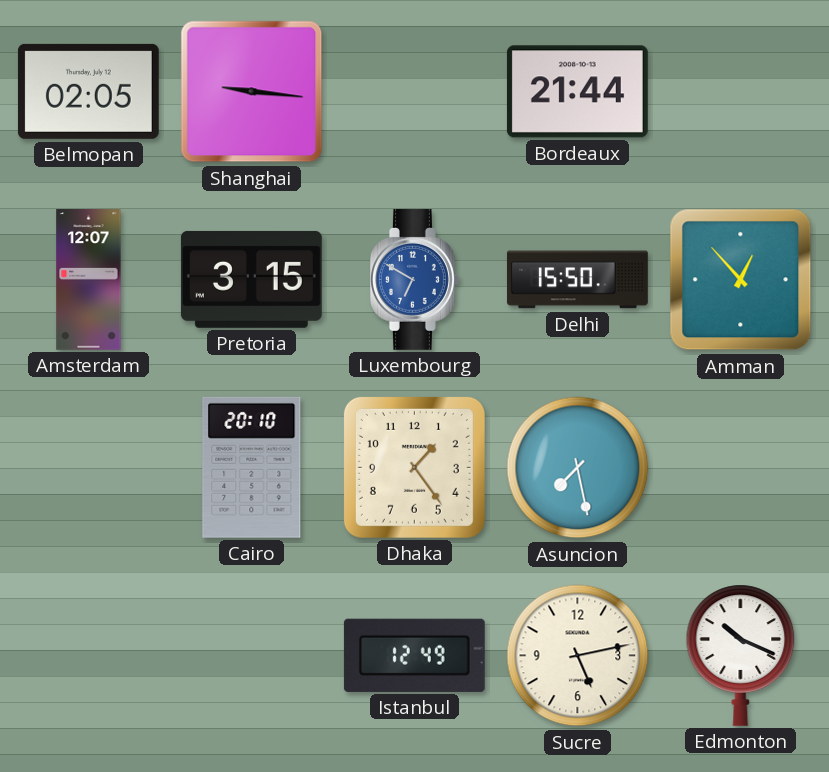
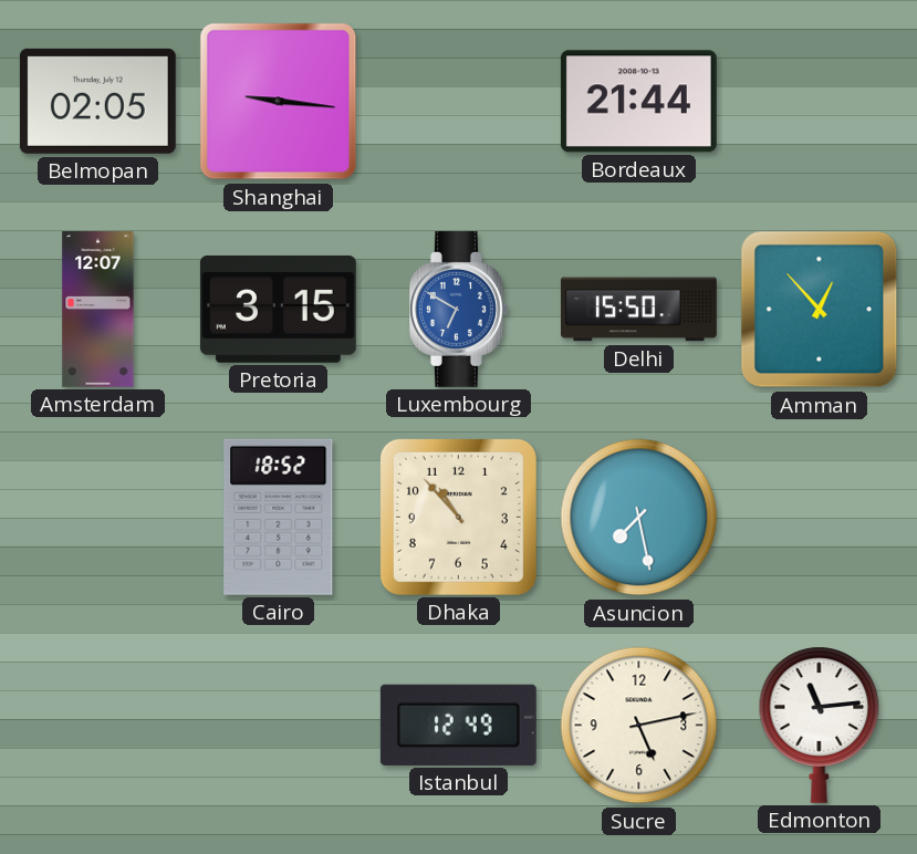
Cairo: 20:10 -> 18:52
Dhaka: 1:24 -> 10:53
Edmonton: 10:19 -> 11:14
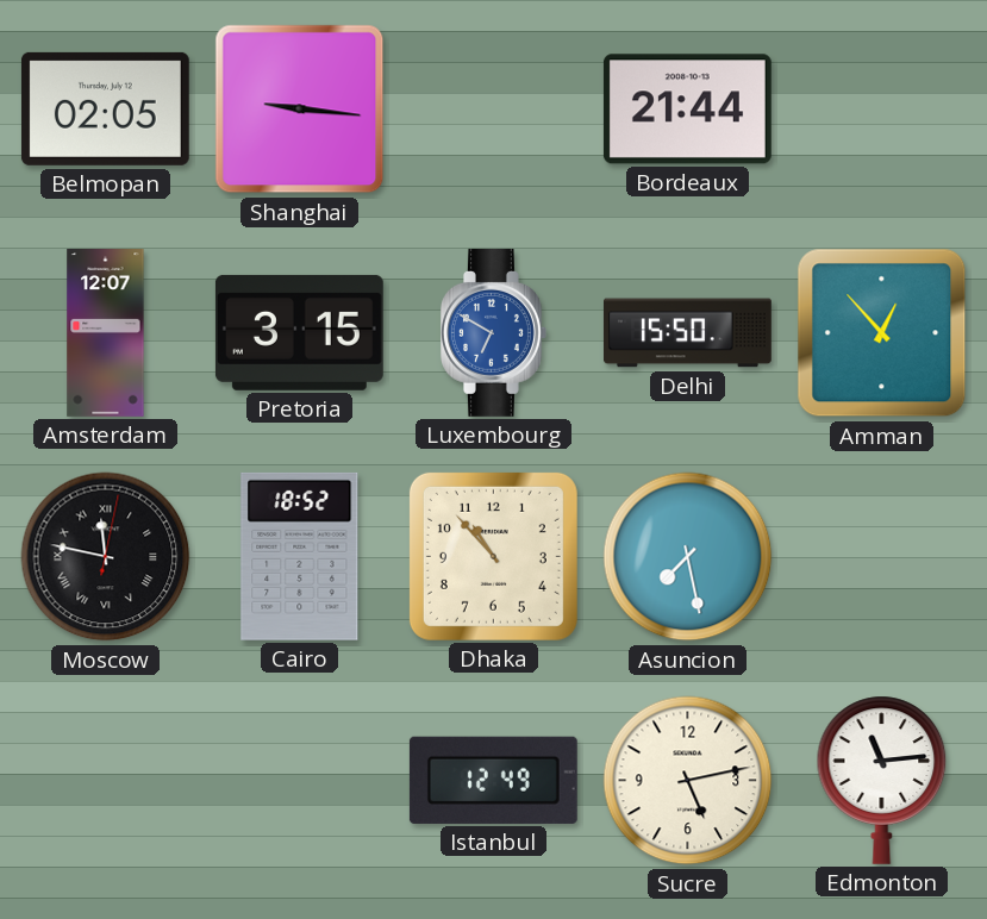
Moscow: none -> 11:47
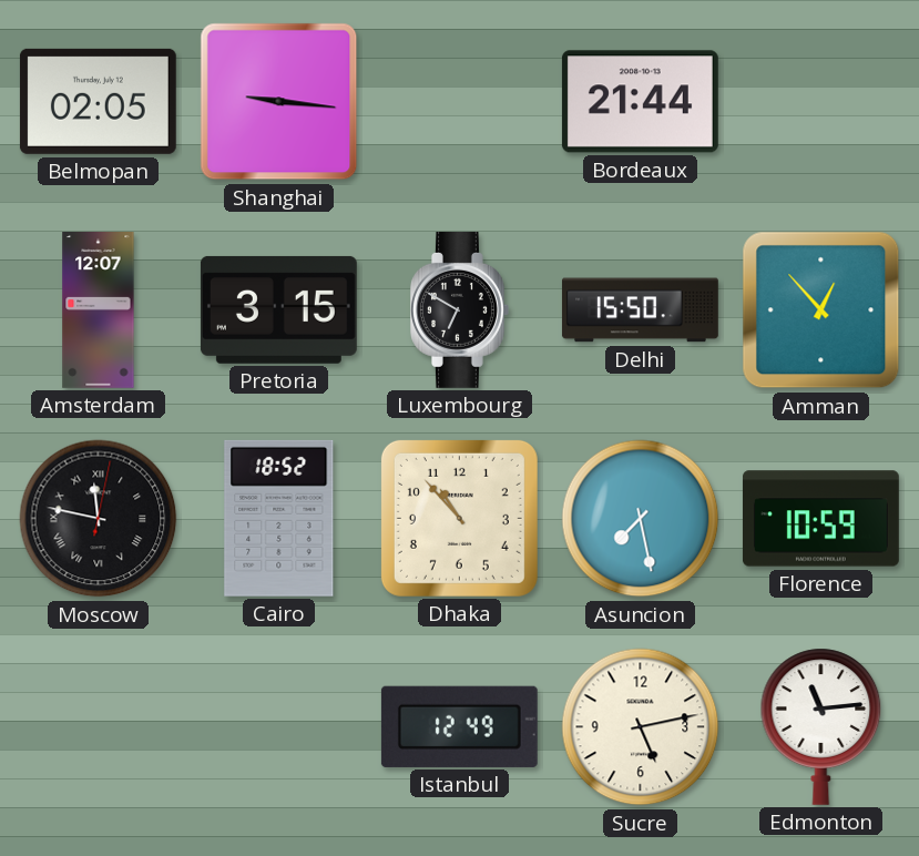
Luxembourg dial: blue -> black
Florence: none -> 10:59
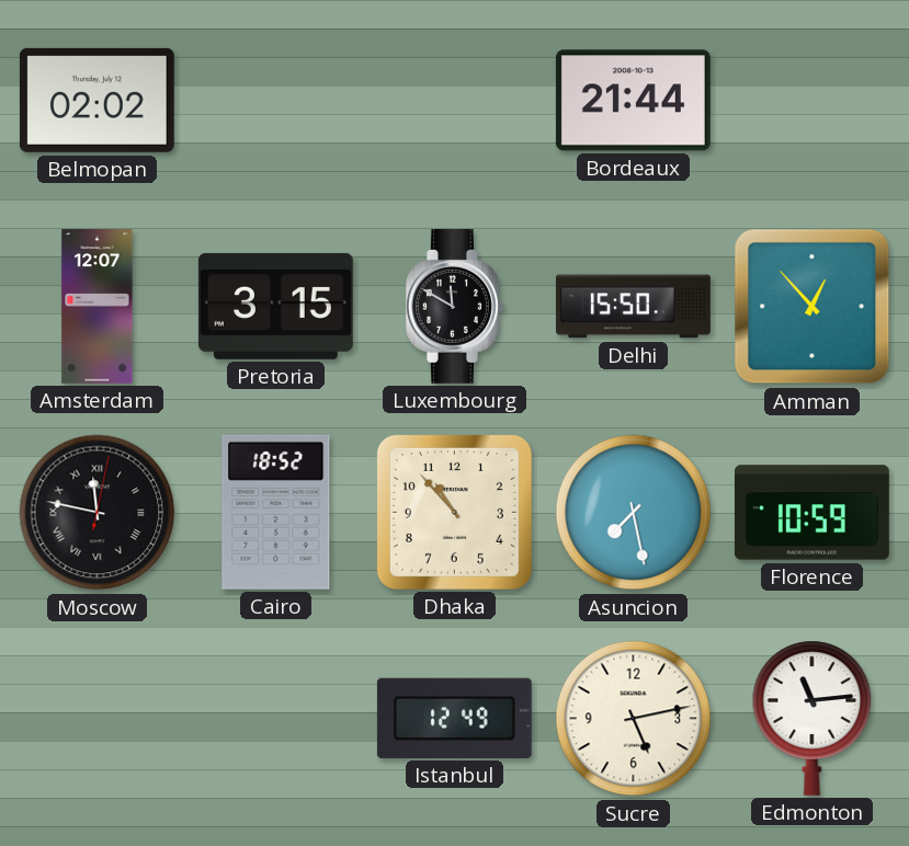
Belmopan: 02:05 -> 02:02
Shanghai: 9:16 -> none
Luxembourg: 6:50 -> 11:50
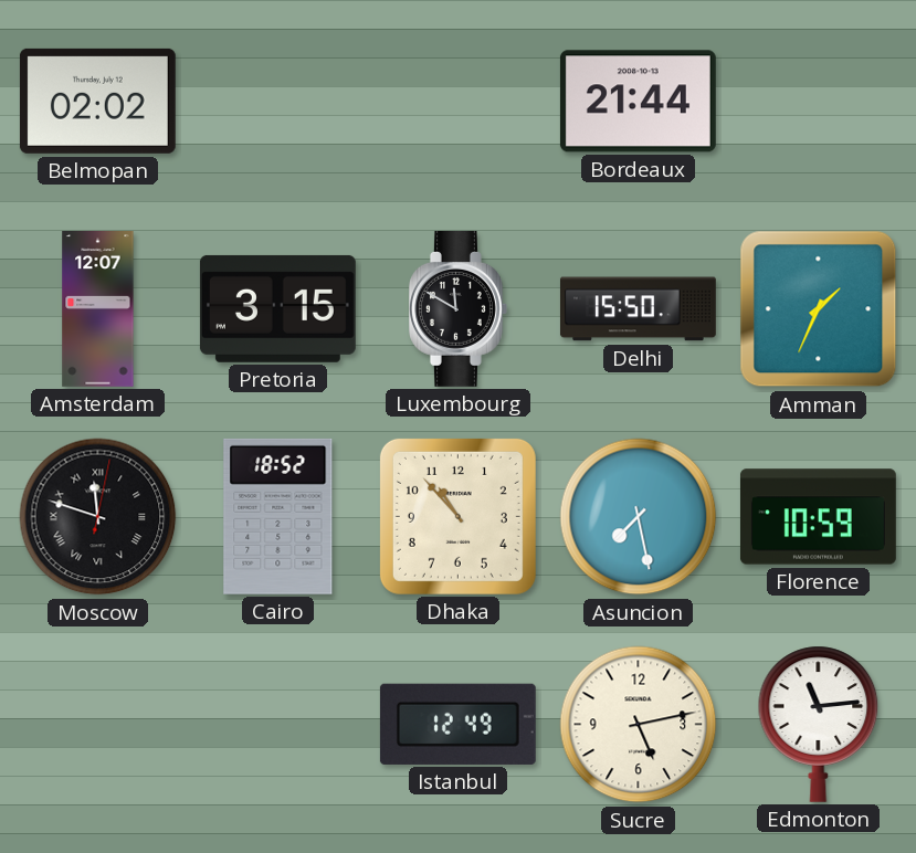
Amman: 12:53 -> 1:34
Moscow: 11:47 -> 11:48
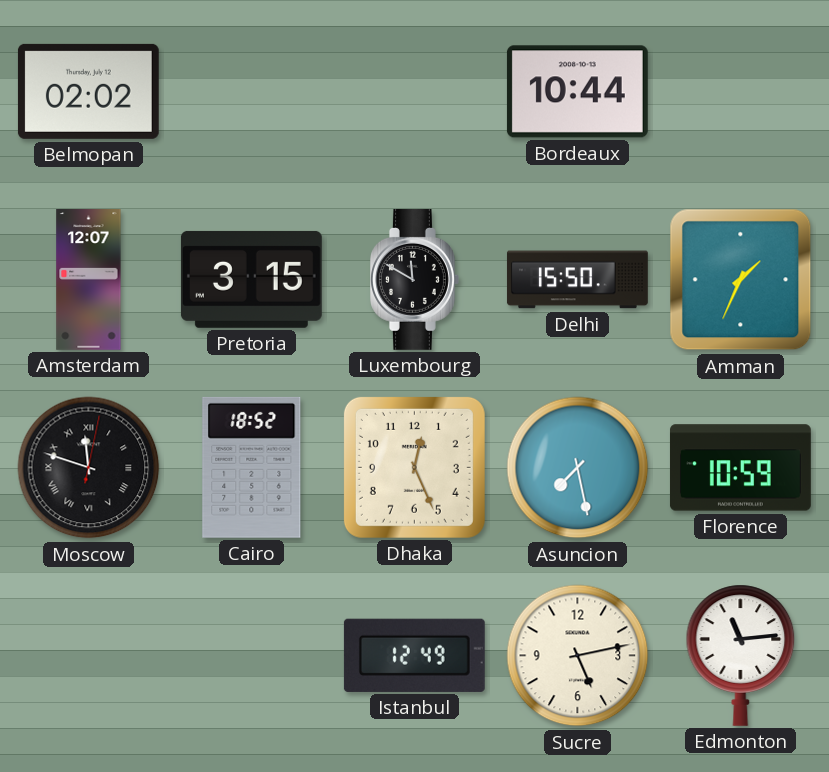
Bordeaux: 21:44 -> 10:44
Dhaka: 10:53 -> 12:26
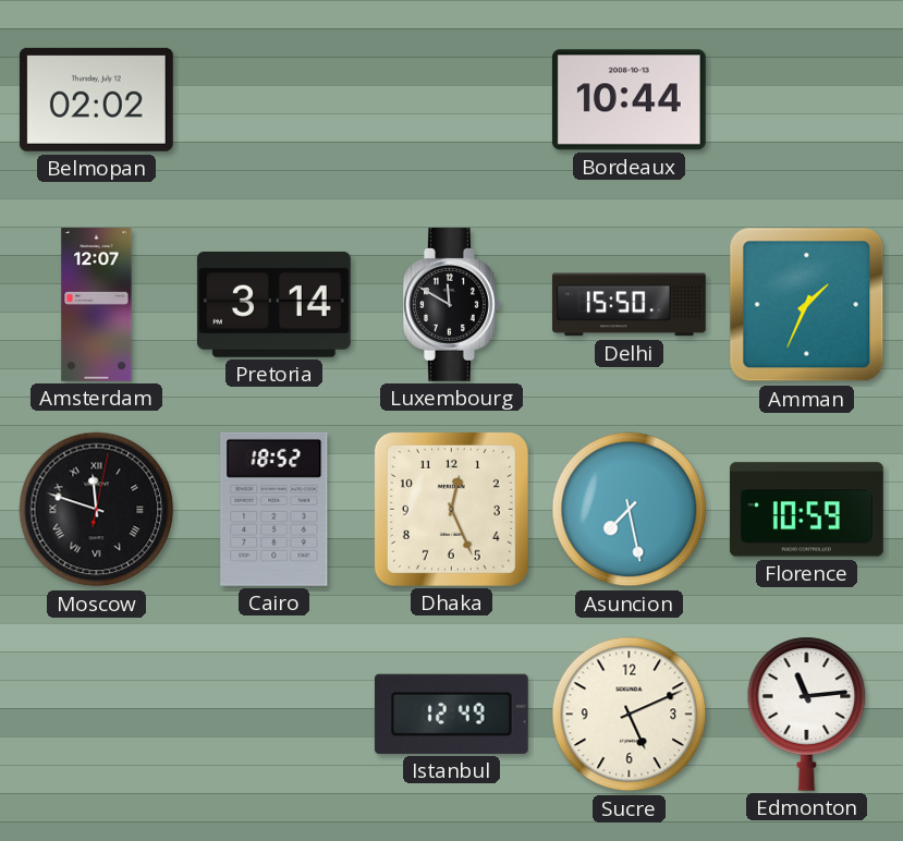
Pretoria: 3:15 -> 3:14
Sucre: 5:13 -> 5:11
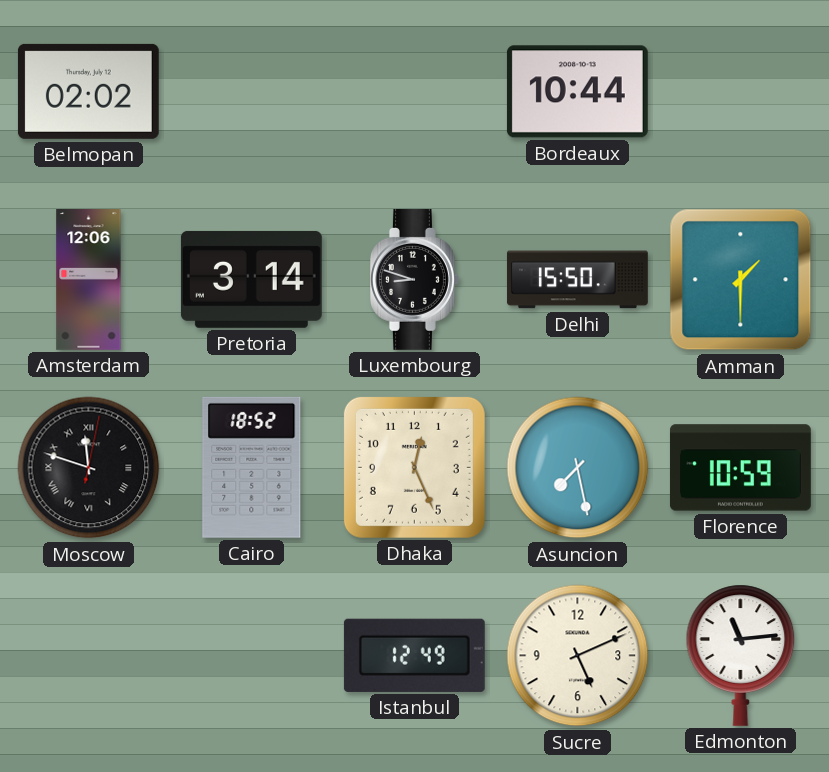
Amsterdam: 12:07 -> 12:06
Luxembourg: 11:50 -> 8:48
Amman: 1:34 -> 1:30
